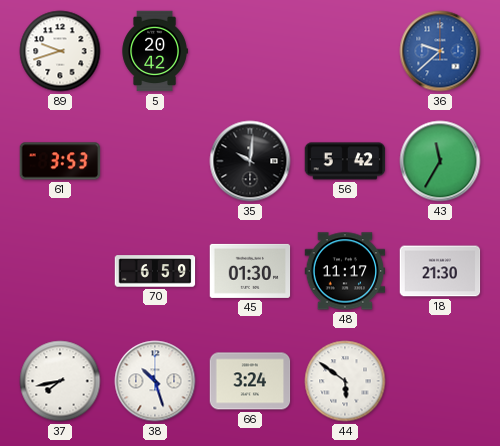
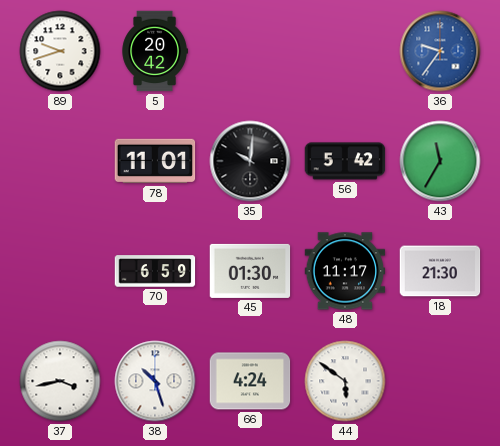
36: 9:38 -> 9:36
61: 3:53 -> none
78: none -> 11:01
37: 7:43 -> 3:43
66: 3:24 -> 4:24
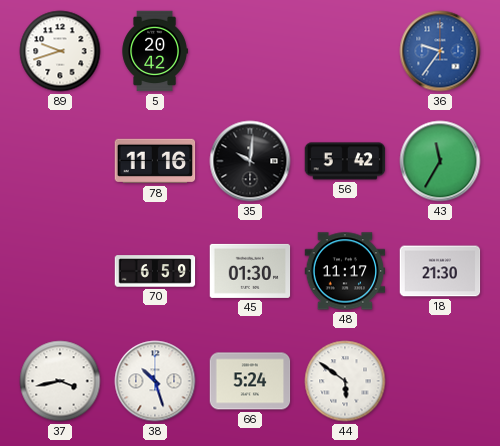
78: 11:01 -> 11:16
66: 4:24 -> 5:24
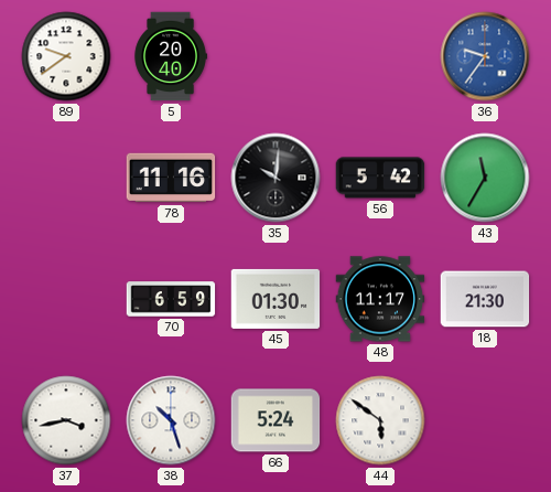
89: 9:42 -> 9:39
5: 20:42 -> 20:40
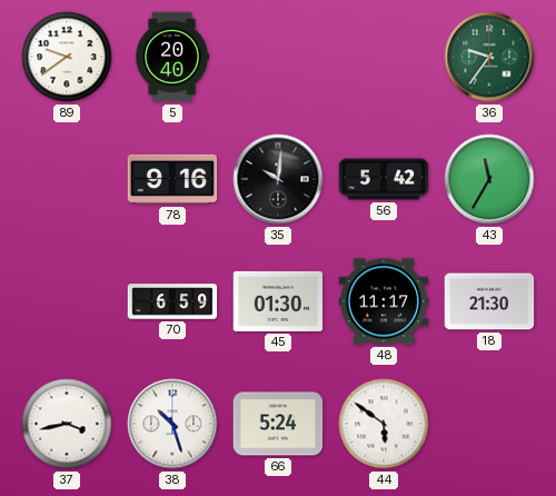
36 dial: blue -> green
78: 11:16 -> 9:16
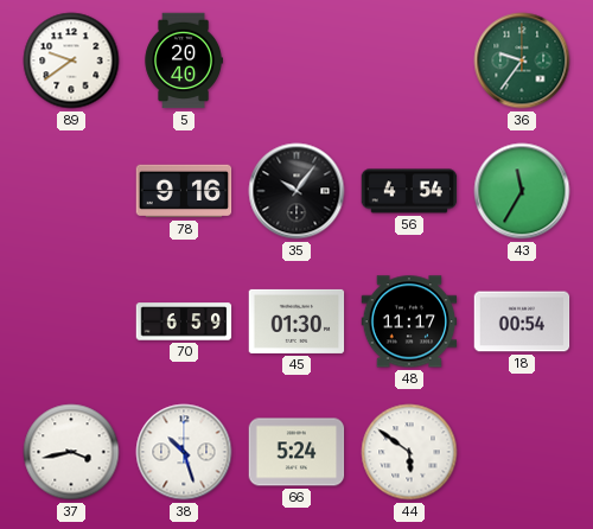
35: 10:01 -> 10:06
56: 5:42 -> 4:54
18: 21:30 -> 00:54
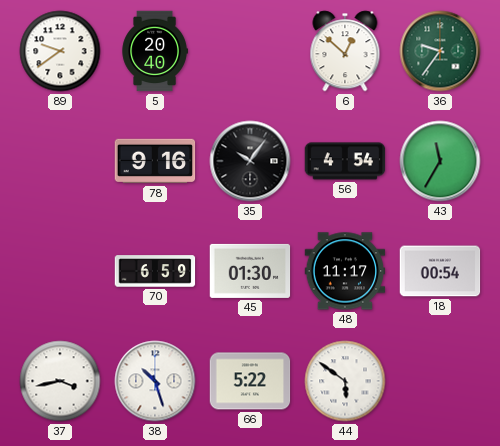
6: none -> 12:52
66: 5:24 -> 5:22
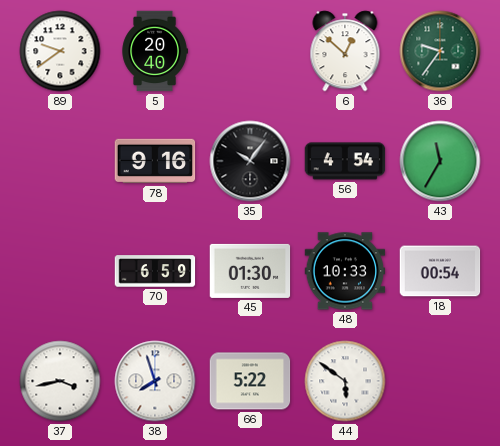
48: 11:17 -> 10:33
38: 10:27 -> 7:57
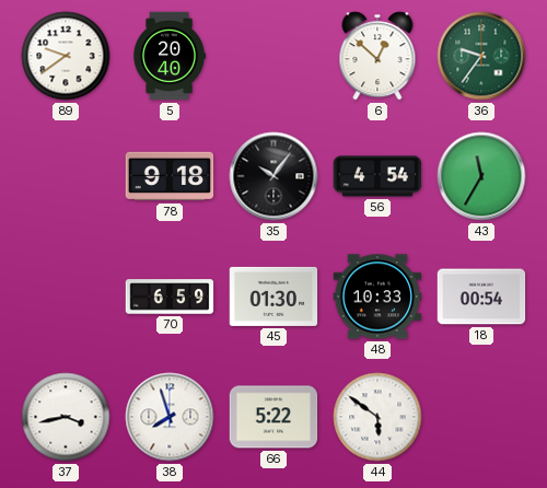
78: 9:16 -> 9:18
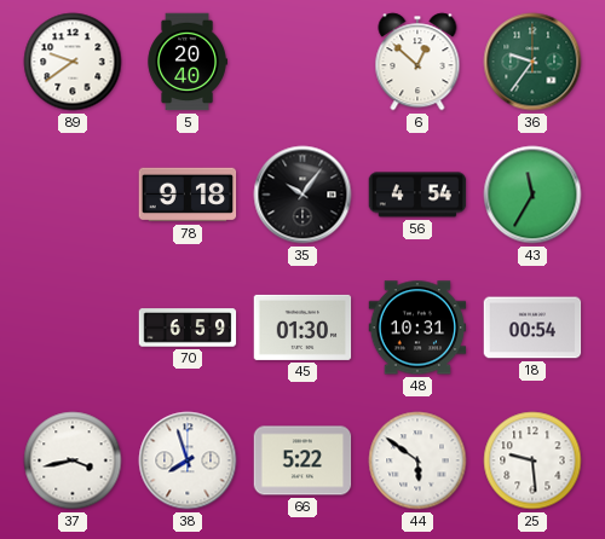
48: 10:33 -> 10:31
25: none -> 9:29
